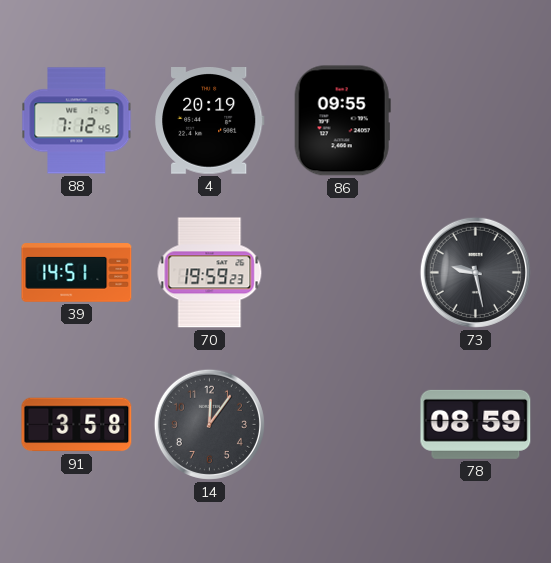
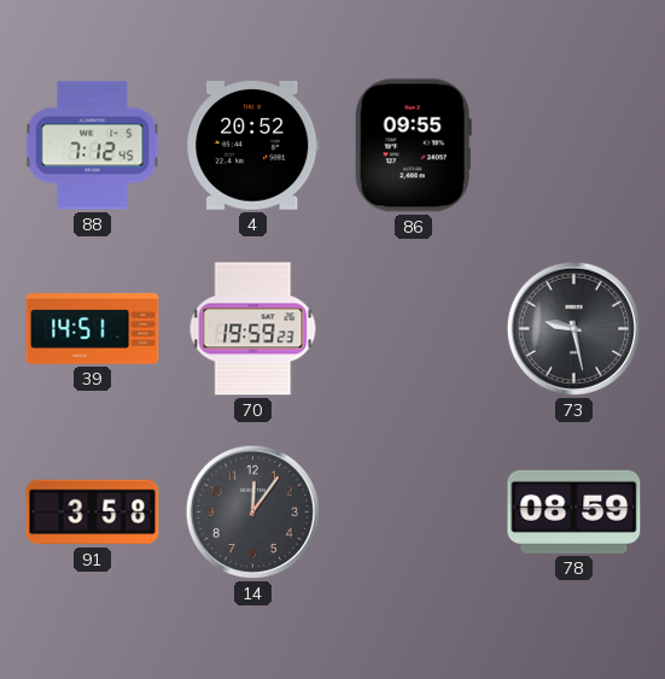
4: 20:19 -> 20:52
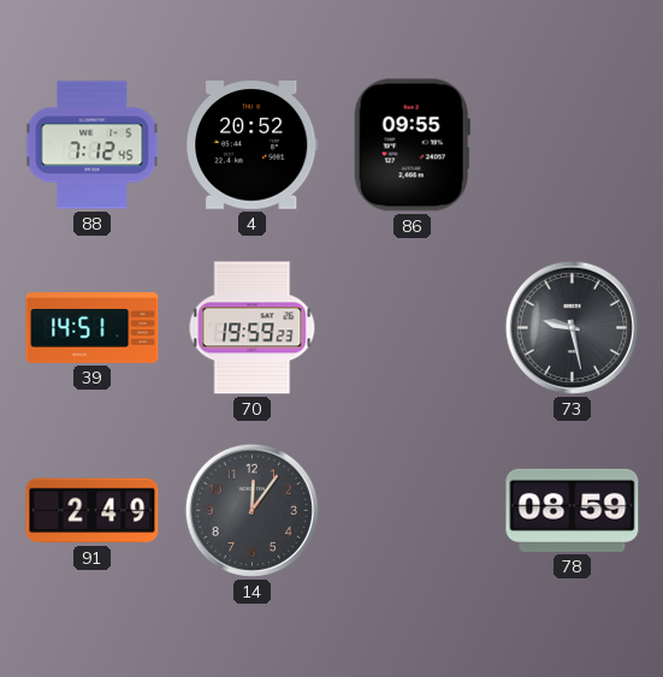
91: 3:58 -> 2:49
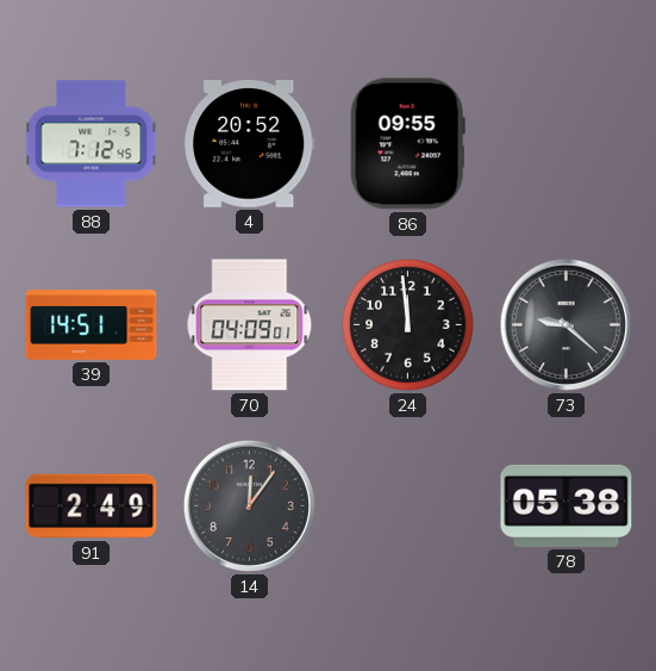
70: 19:59 -> 04:09
24: none -> 11:59
73: 9:28 -> 9:22
78: 08:59 -> 05:38
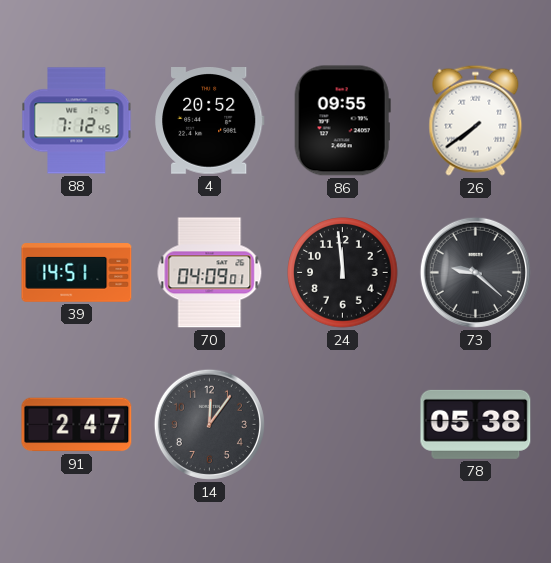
26: none -> 7:39
91: 2:49 -> 2:47
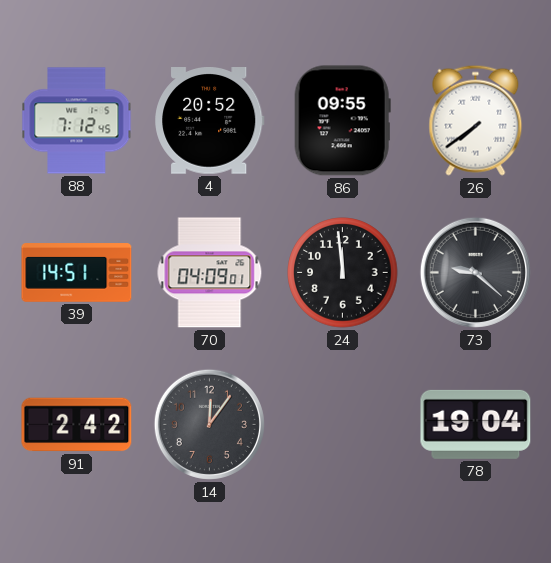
91: 2:47 -> 2:42
78: 05:38 -> 19:04
